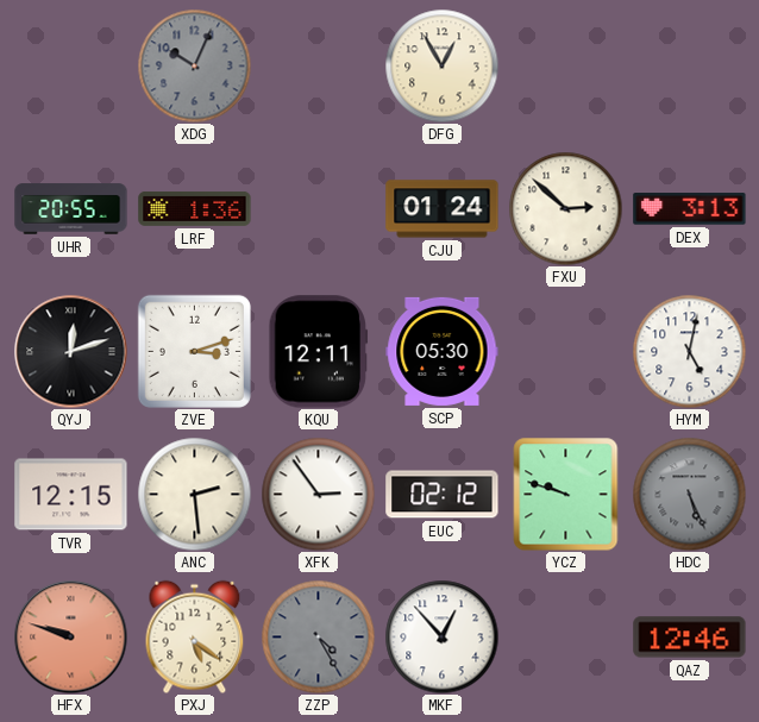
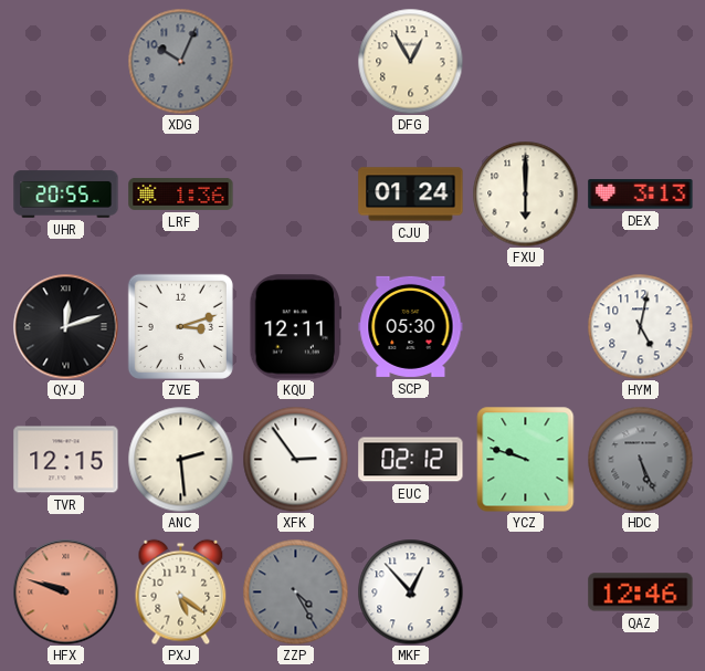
FXU: 2:52 -> 6:00
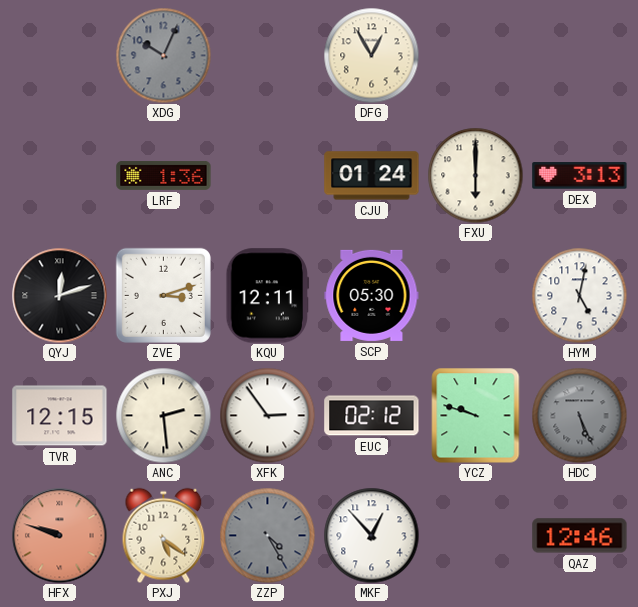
UHR: 20:55 -> none
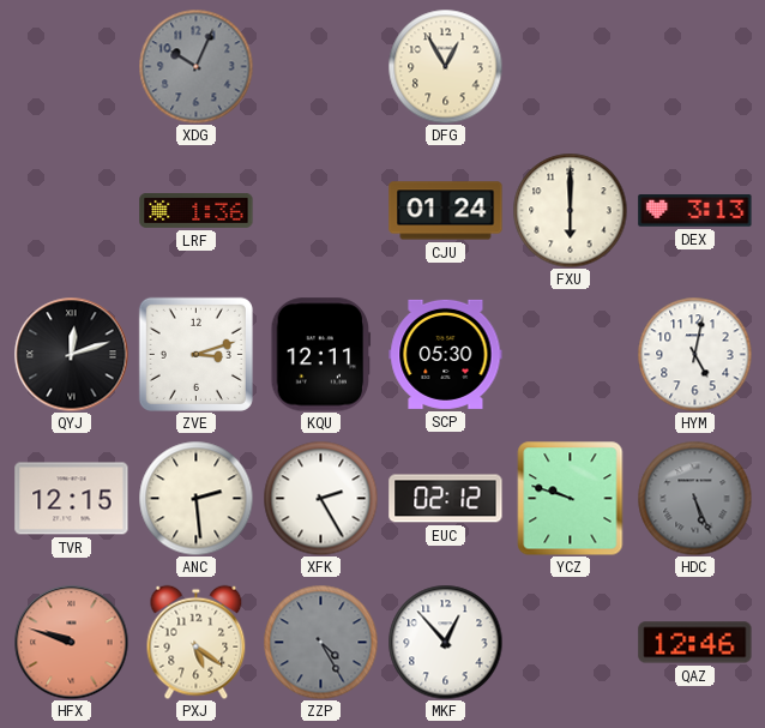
XFK: 2:54 -> 2:25
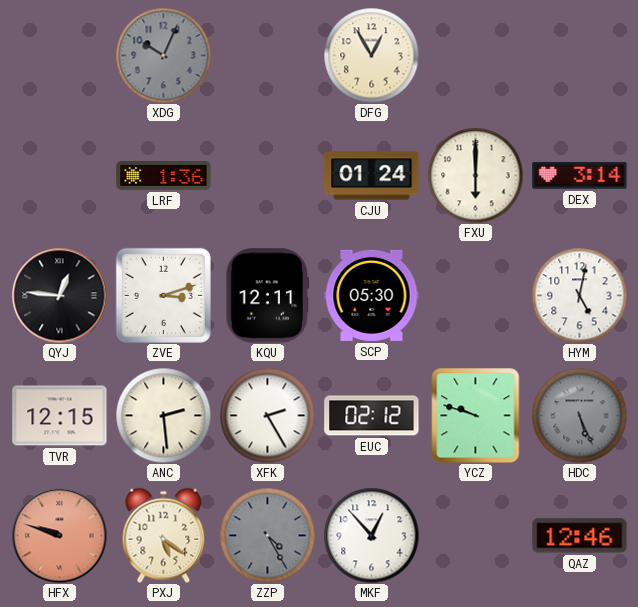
DEX: 3:13 -> 3:14
QYJ: 12:12 -> 12:46
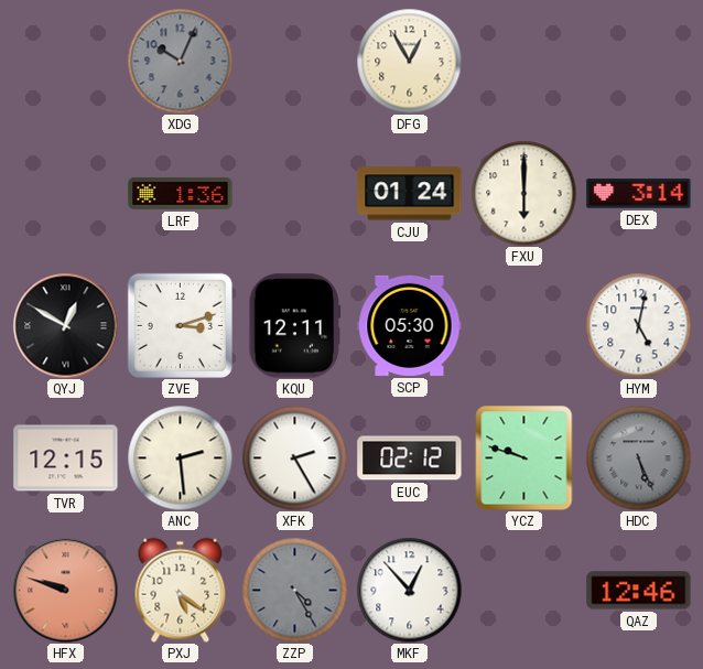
QYJ: 12:46 -> 12:50
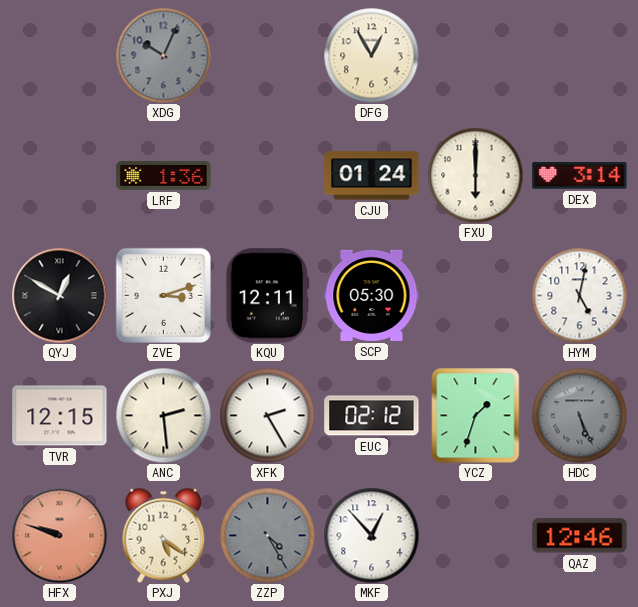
YCZ: 9:48 -> 1:33
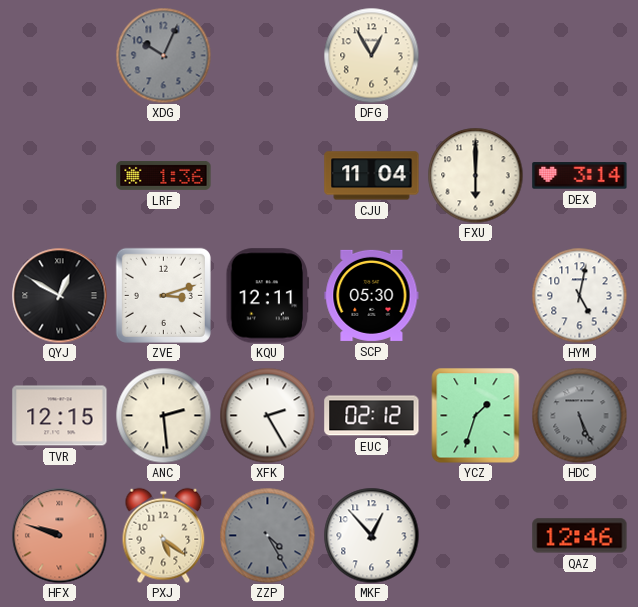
CJU: 01:24 -> 11:04
